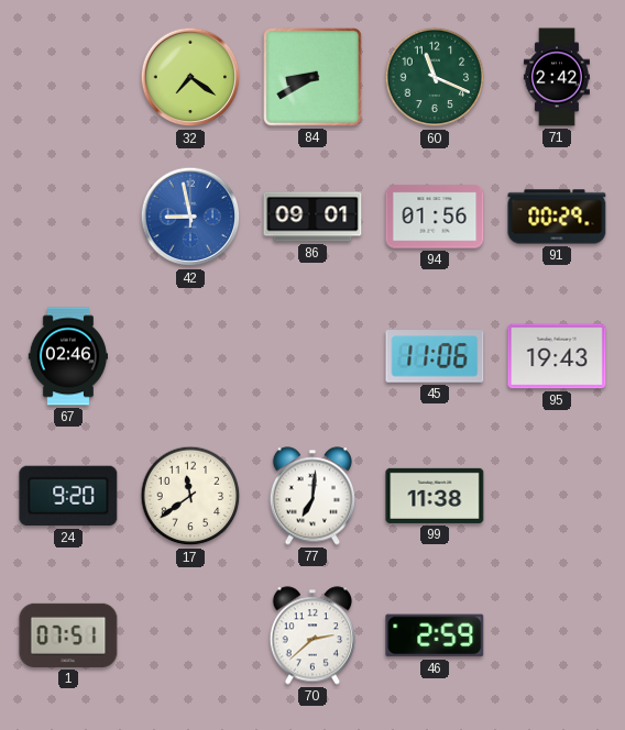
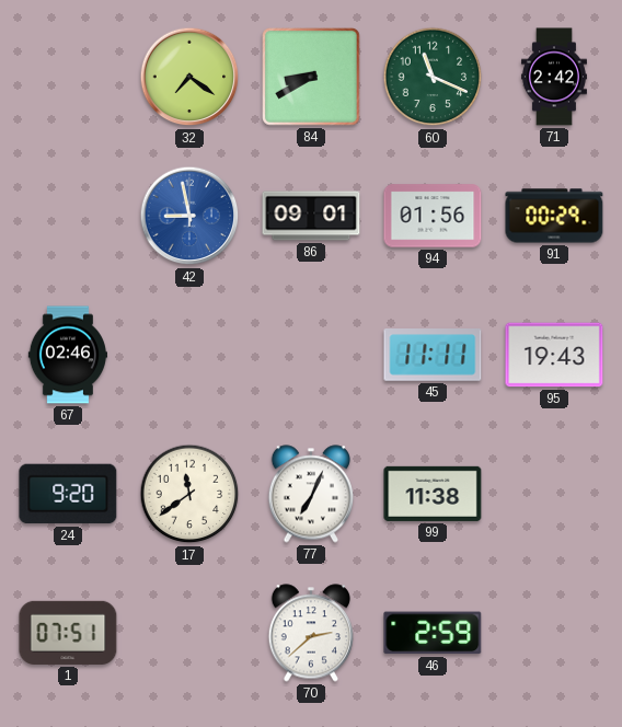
45: 11:06 -> 11:11
77: 7:01 -> 7:04
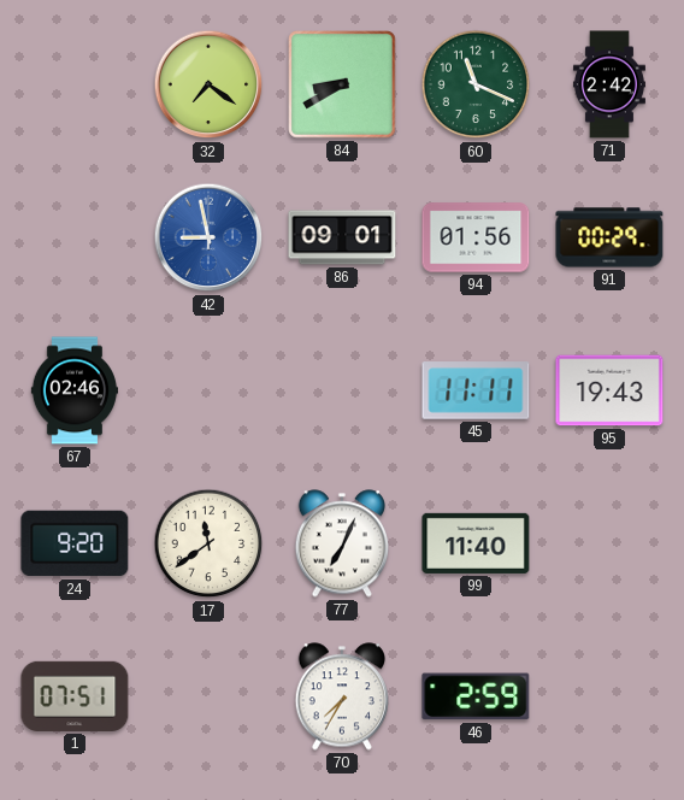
99: 11:38 -> 11:40
70: 2:38 -> 7:35
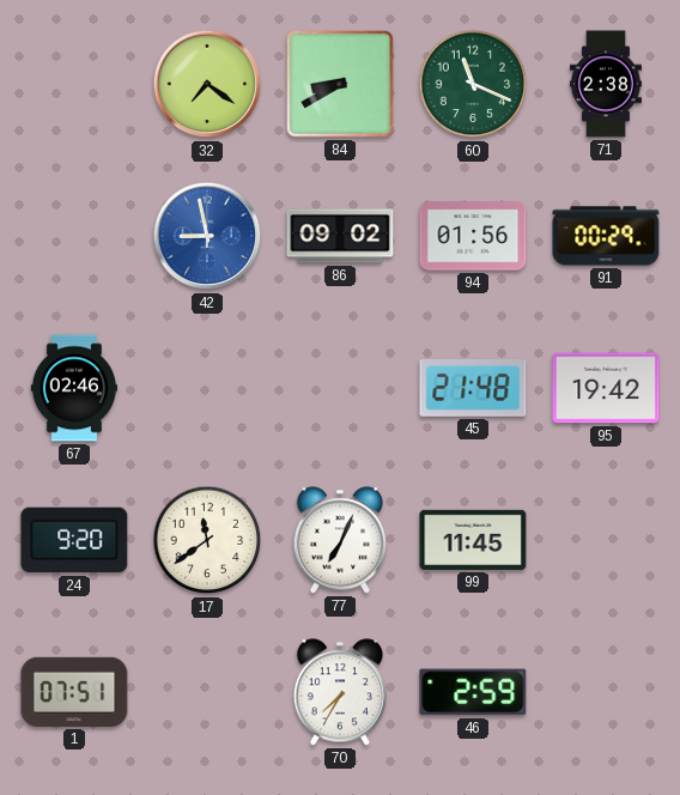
71: 2:42 -> 2:38
86: 09:01 -> 09:02
45: 11:11 -> 21:48
95: 19:43 -> 19:42
99: 11:40 -> 11:45
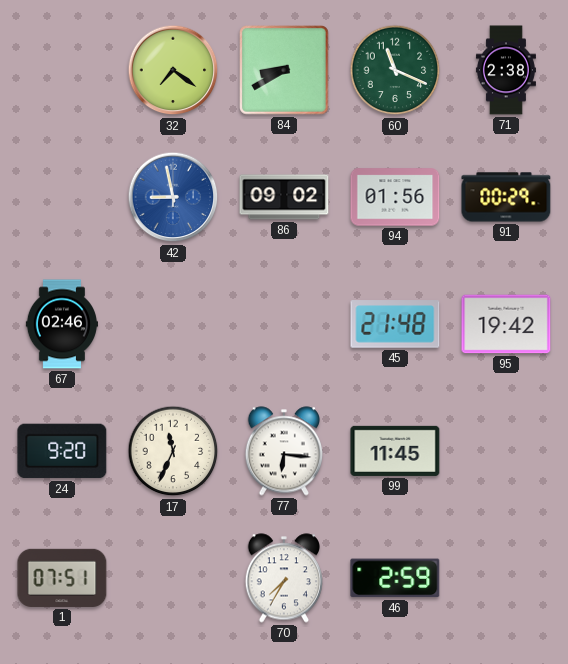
17: 11:39 -> 11:34
77: 7:04 -> 6:16
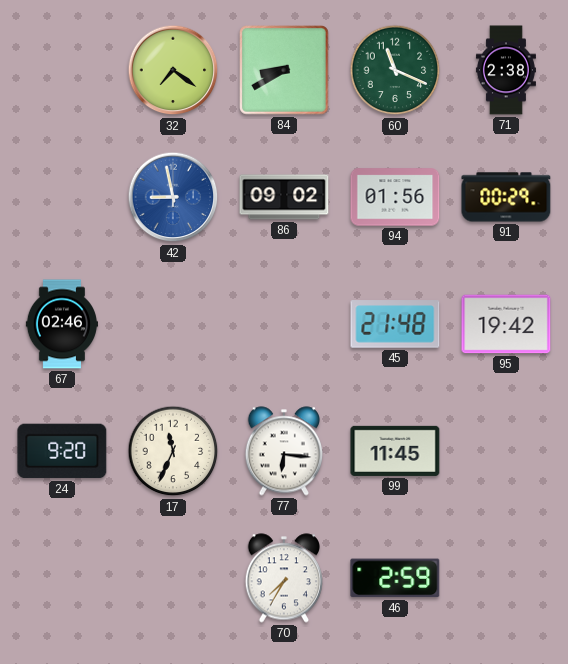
1: 07:51 -> none
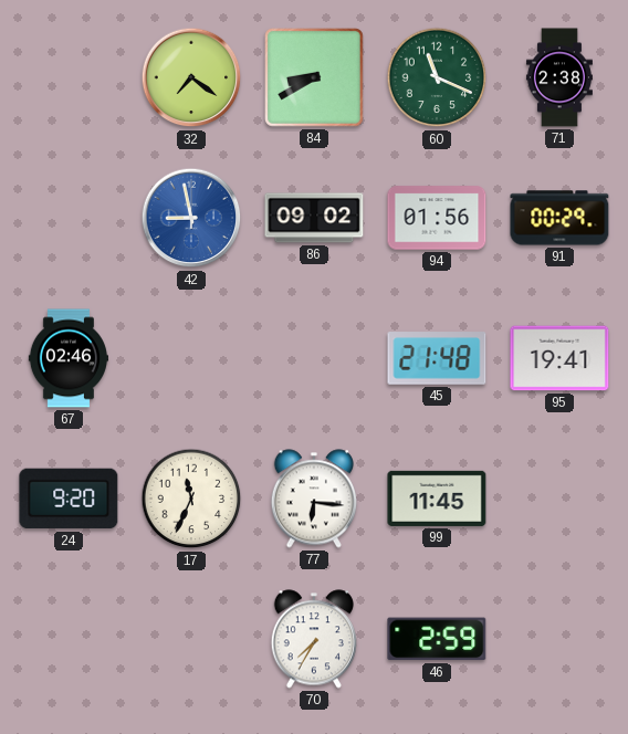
95: 19:42 -> 19:41
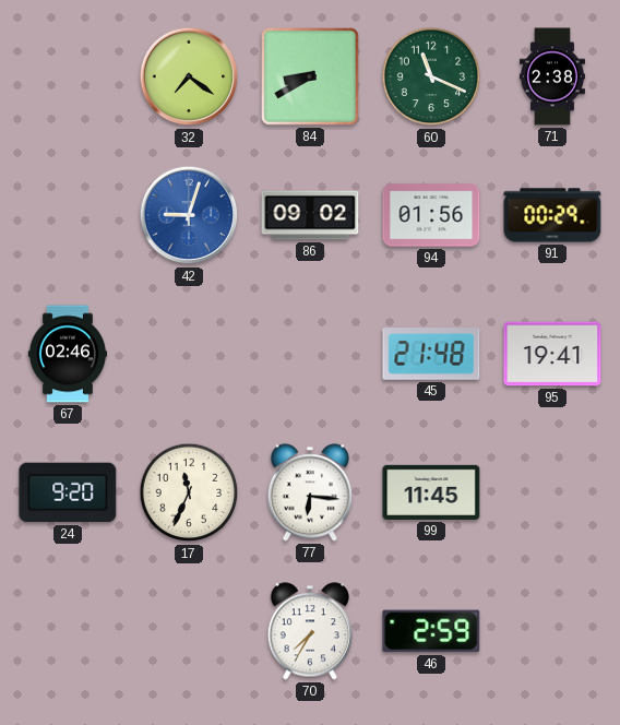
42: 8:58 -> 9:03
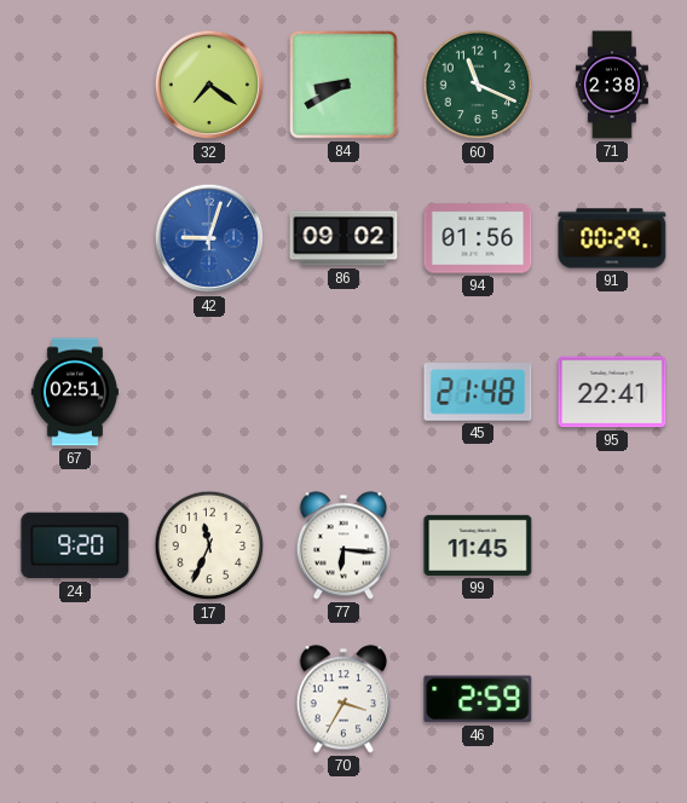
67: 02:46 -> 02:51
95: 19:41 -> 22:41
70: 7:35 -> 3:35
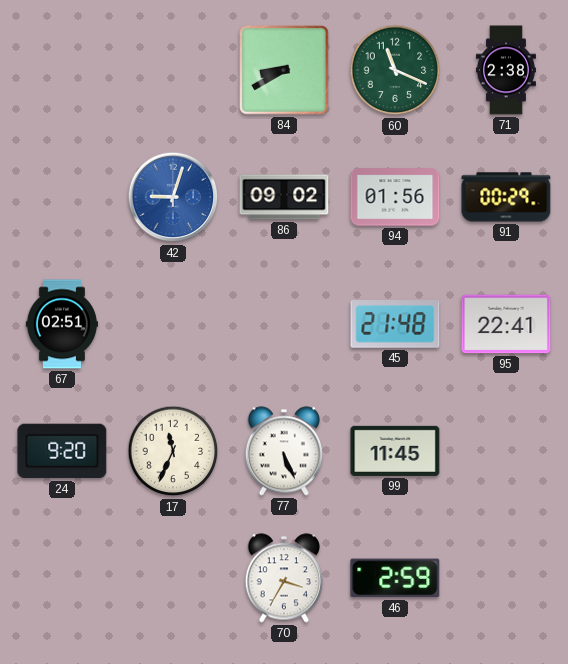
32: 7:21 -> none
77: 6:16 -> 5:26
